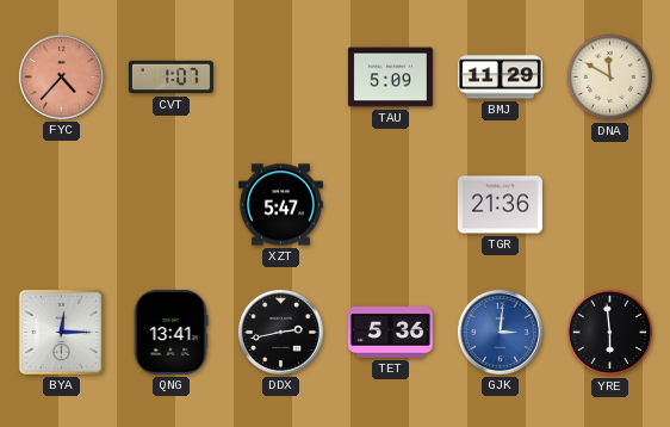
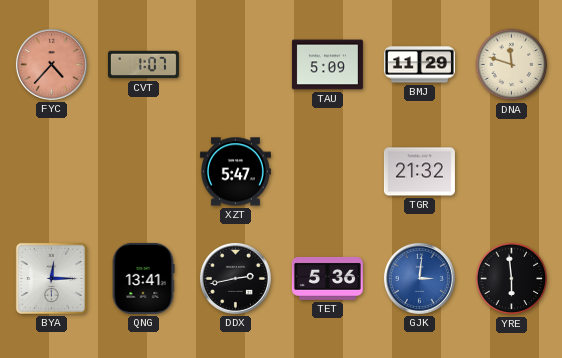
DNA: 11:50 -> 11:48
TGR: 21:36 -> 21:32
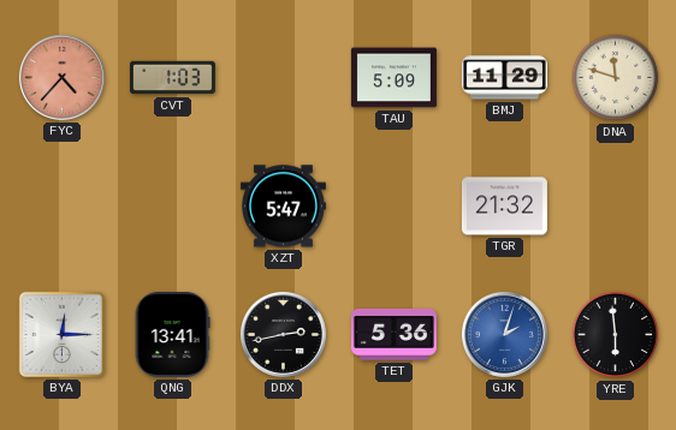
CVT: 1:07 -> 1:03
GJK: 3:01 -> 2:03
